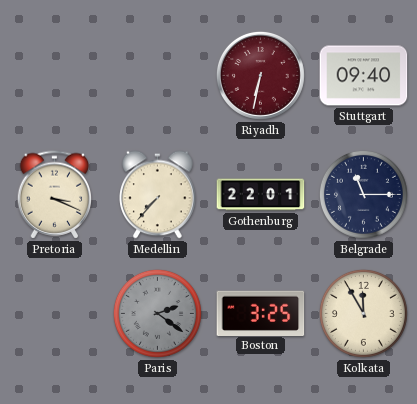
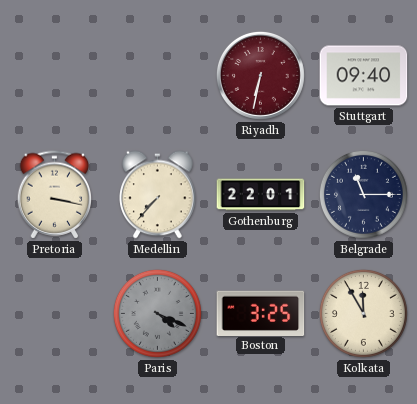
Pretoria: 3:19 -> 3:17
Paris: 2:21 -> 4:19
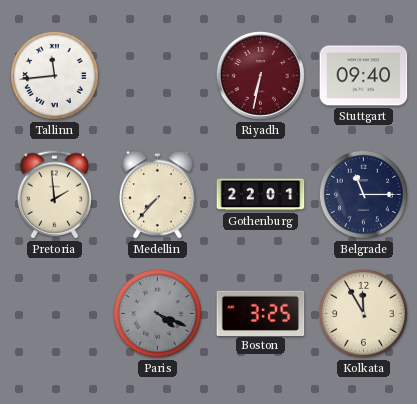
Tallinn: none -> 11:44
Pretoria: 3:17 -> 1:59
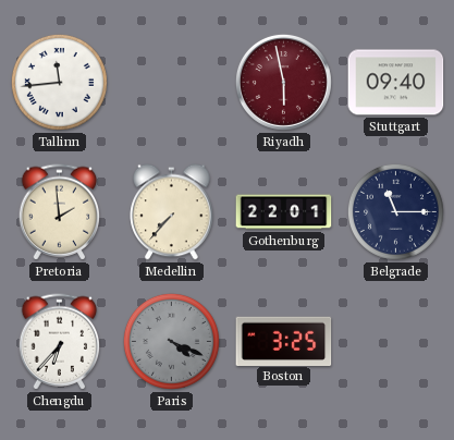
Riyadh: 6:32 -> 5:58
Chengdu: none -> 6:37
Kolkata: 11:55 -> none
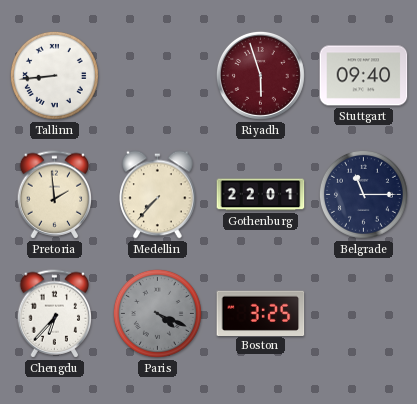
Tallinn: 11:44 -> 8:44
Riyadh: 5:58 -> 5:57
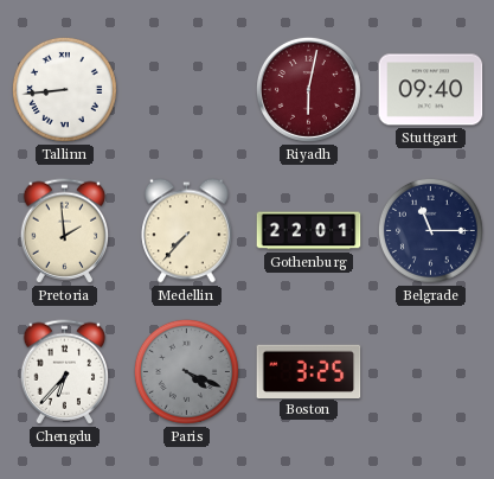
Riyadh: 5:57 -> 6:02
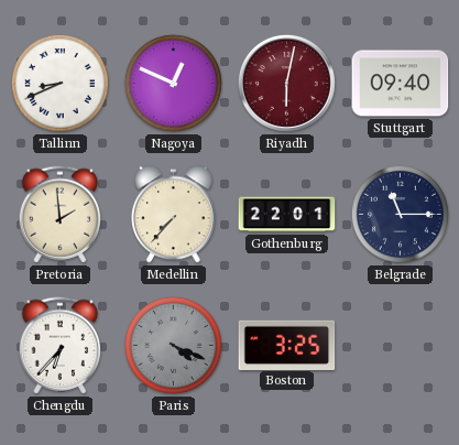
Tallinn: 8:44 -> 8:41
Nagoya: none -> 12:49
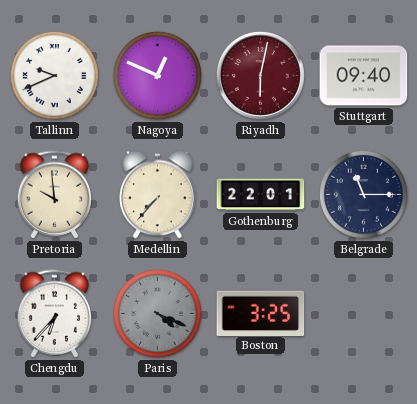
Tallinn: 8:41 -> 9:41
Pretoria: 1:59 -> 9:59
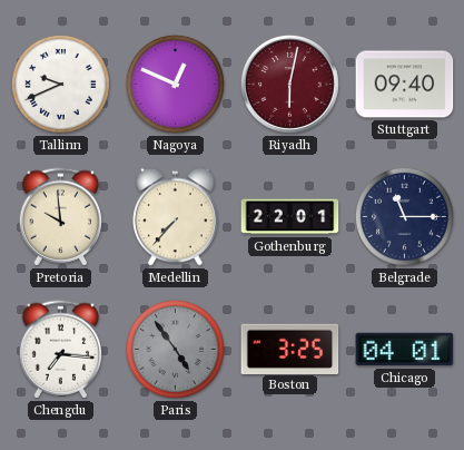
Chengdu: 6:37 -> 7:16
Paris: 4:19 -> 4:54
Chicago: none -> 04:01
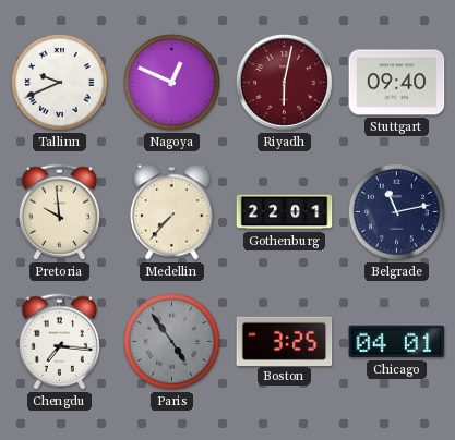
Belgrade: 11:15 -> 11:13
